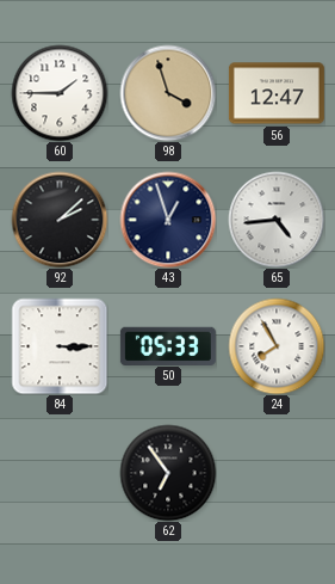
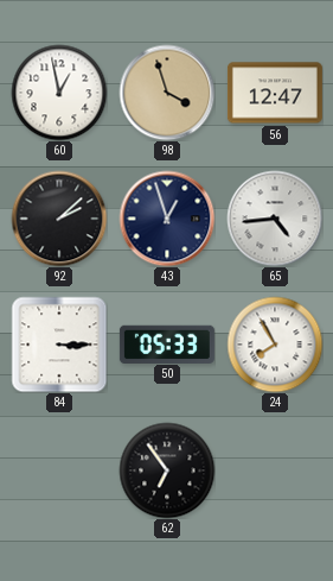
60: 1:45 -> 12:58
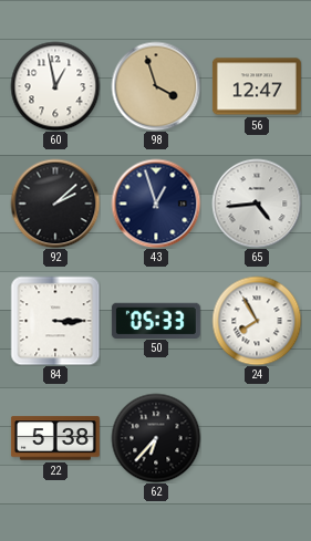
22: none -> 5:38
62: 6:54 -> 6:37
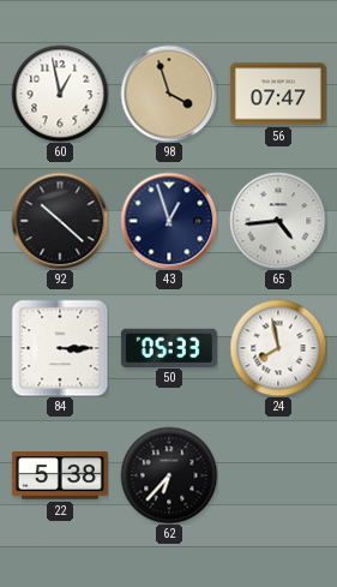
56: 12:47 -> 07:47
92: 2:08 -> 10:22
24: 7:55 -> 7:58
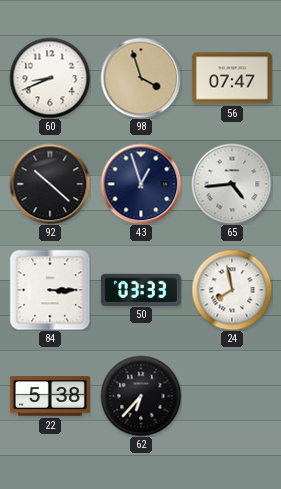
60: 12:58 -> 8:41
50: 05:33 -> 03:33
